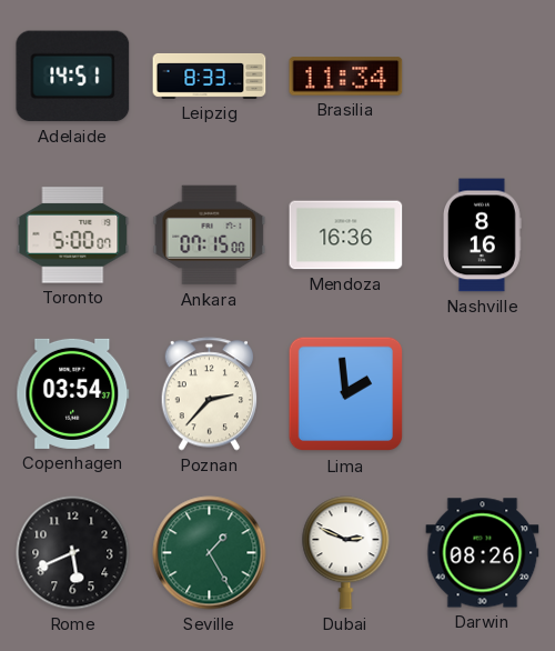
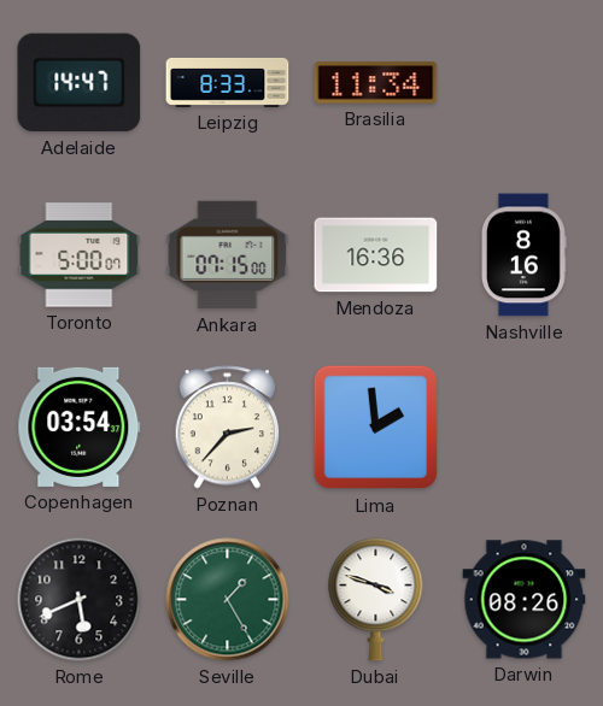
Adelaide: 14:51 -> 14:47
Dubai: 2:49 -> 3:48
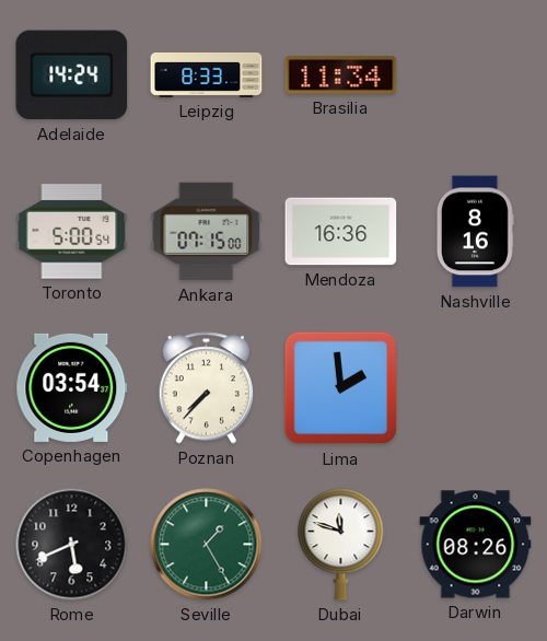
Adelaide: 14:47 -> 14:24
Toronto: 5:00:07 -> 5:00:54
Poznan: 2:37 -> 7:37
Dubai: 3:48 -> 11:48
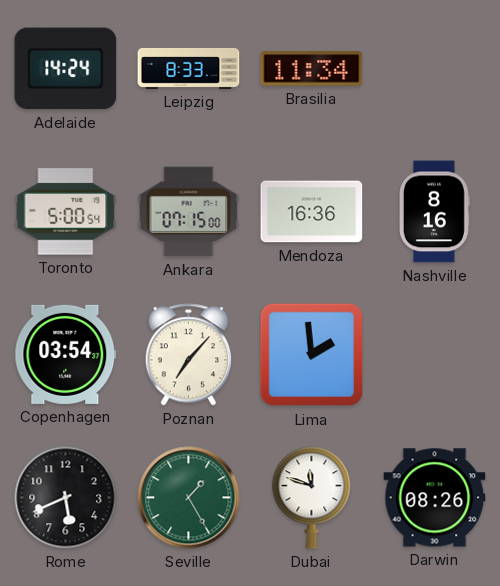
Poznan: 7:37 -> 7:07
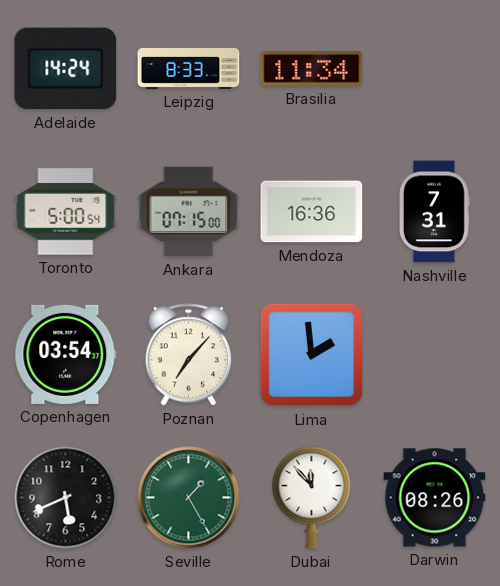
Nashville: 8:16 -> 7:31
Dubai: 11:48 -> 11:53
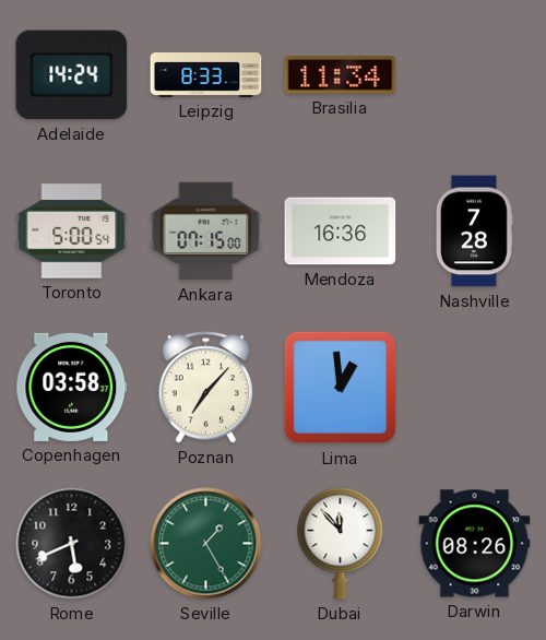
Nashville: 7:31 -> 7:28
Copenhagen: 03:54 -> 03:58
Lima: 1:59 -> 12:59
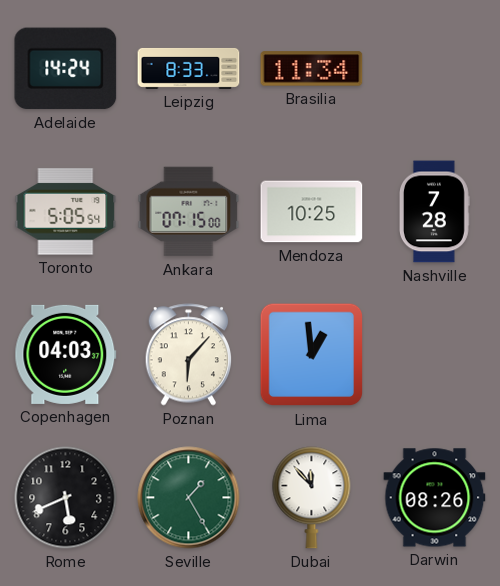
Toronto: 5:00 -> 5:05
Mendoza: 16:36 -> 10:25
Copenhagen: 03:58 -> 04:03
Poznan: 7:07 -> 6:07
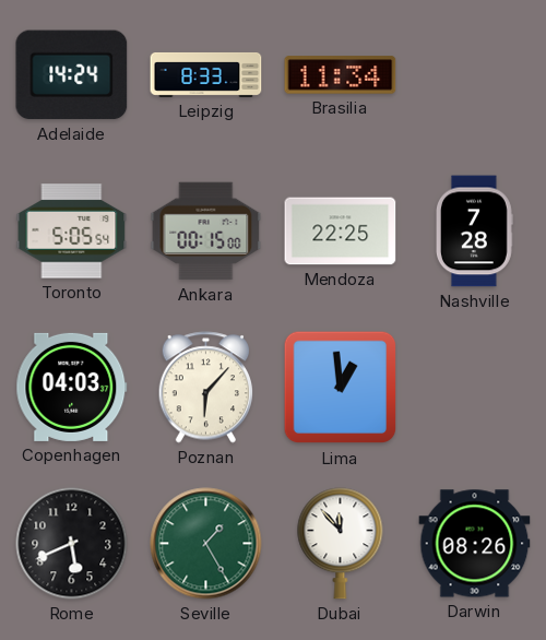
Ankara: 07:15 -> 00:15
Mendoza: 10:25 -> 22:25
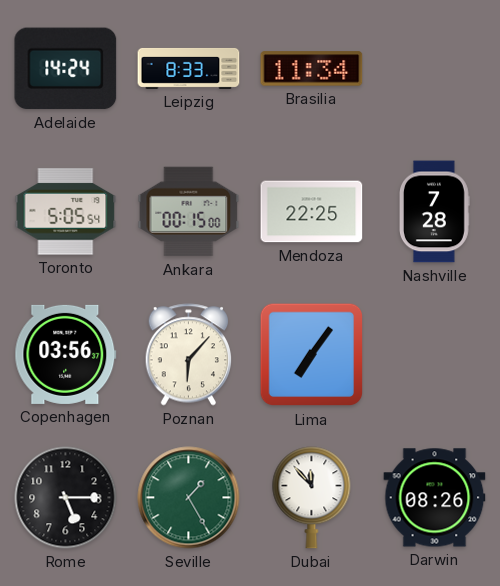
Copenhagen: 04:03 -> 03:56
Lima: 12:59 -> 7:06
Rome: 5:41 -> 5:15
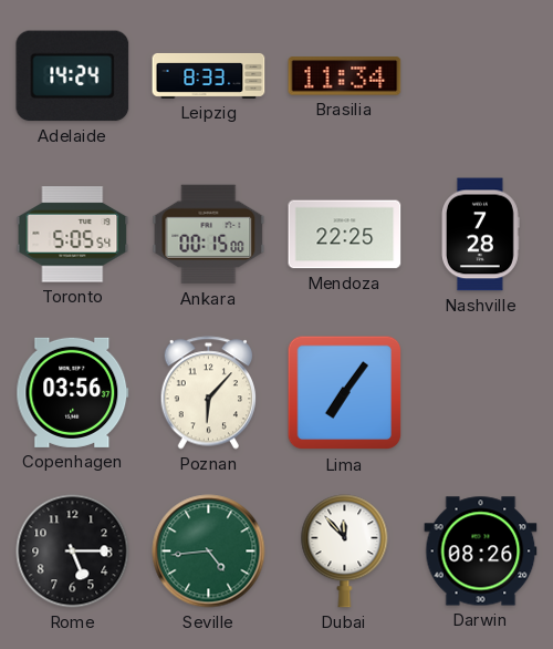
Seville: 1:25 -> 4:44
